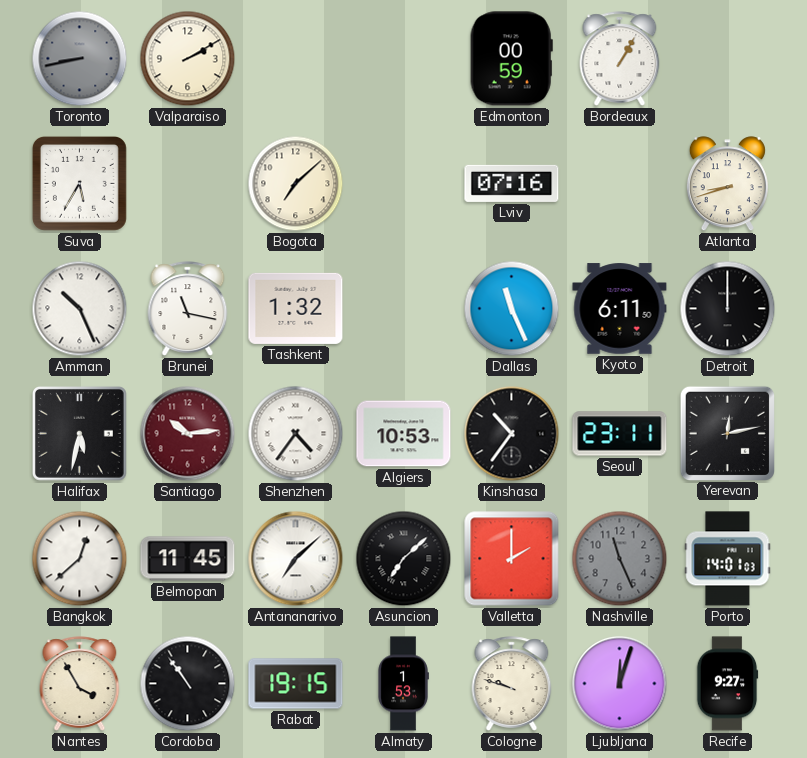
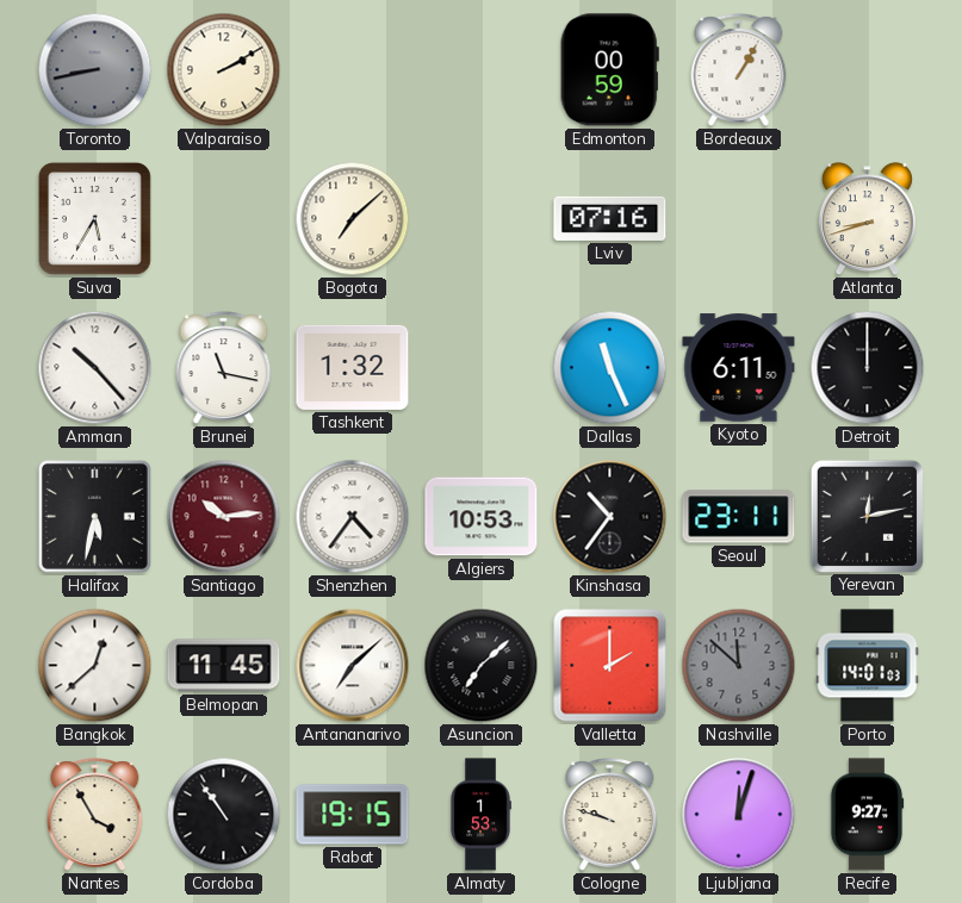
Amman: 10:26 -> 10:23
Nashville: 11:26 -> 11:52
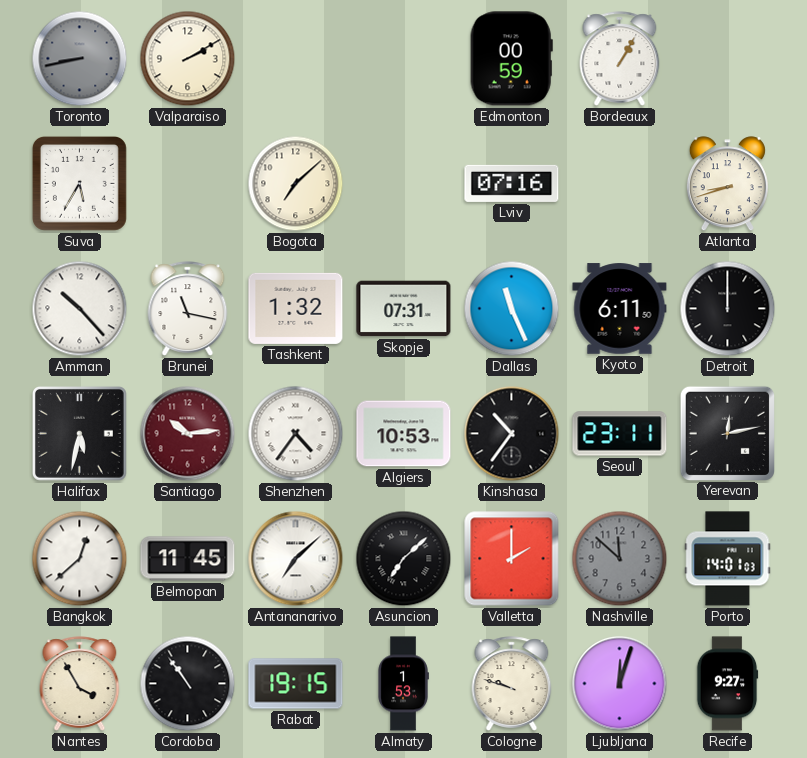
Skopje: none -> 07:31
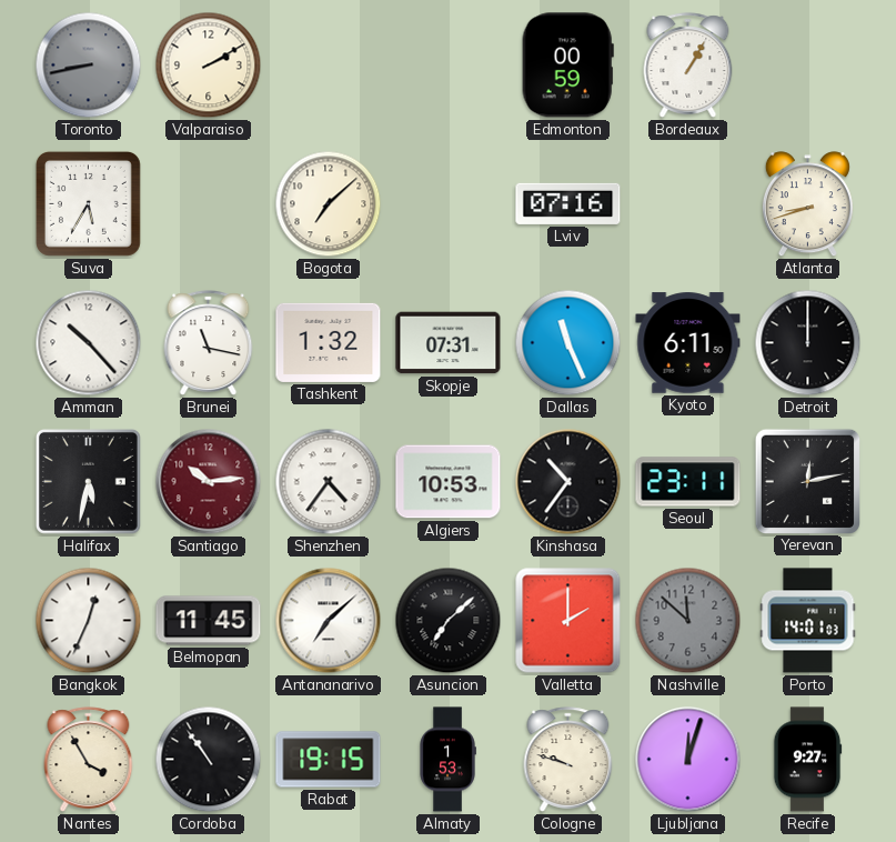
Bangkok: 12:38 -> 12:34
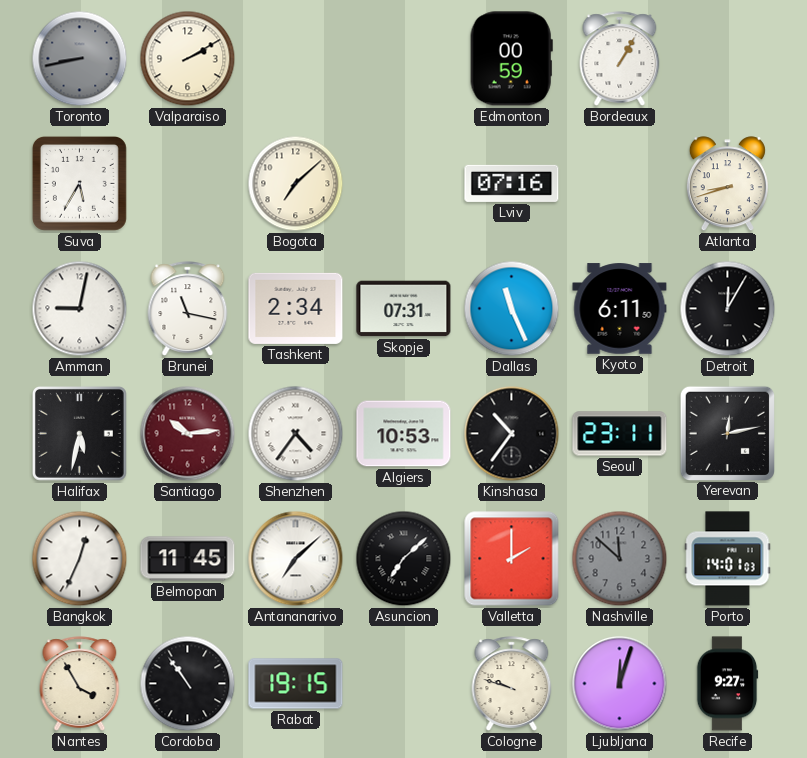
Amman: 10:23 -> 9:02
Tashkent: 1:32 -> 2:34
Detroit: 12:00 -> 12:05
Almaty: 1:53 -> none
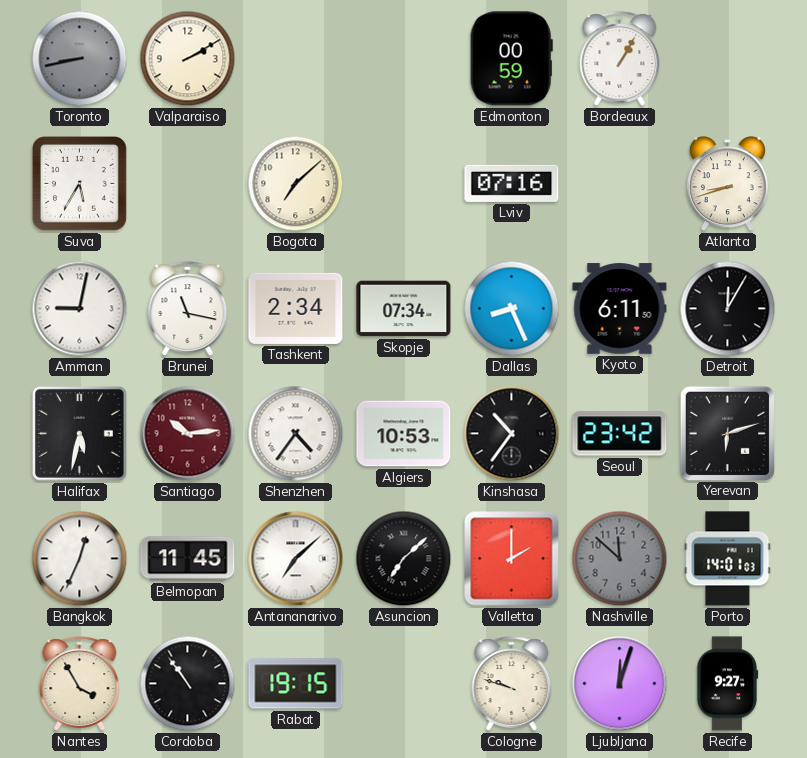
Skopje: 07:31 -> 07:34
Dallas: 11:26 -> 8:26
Seoul: 23:11 -> 23:42
Yerevan: 12:13 -> 6:12
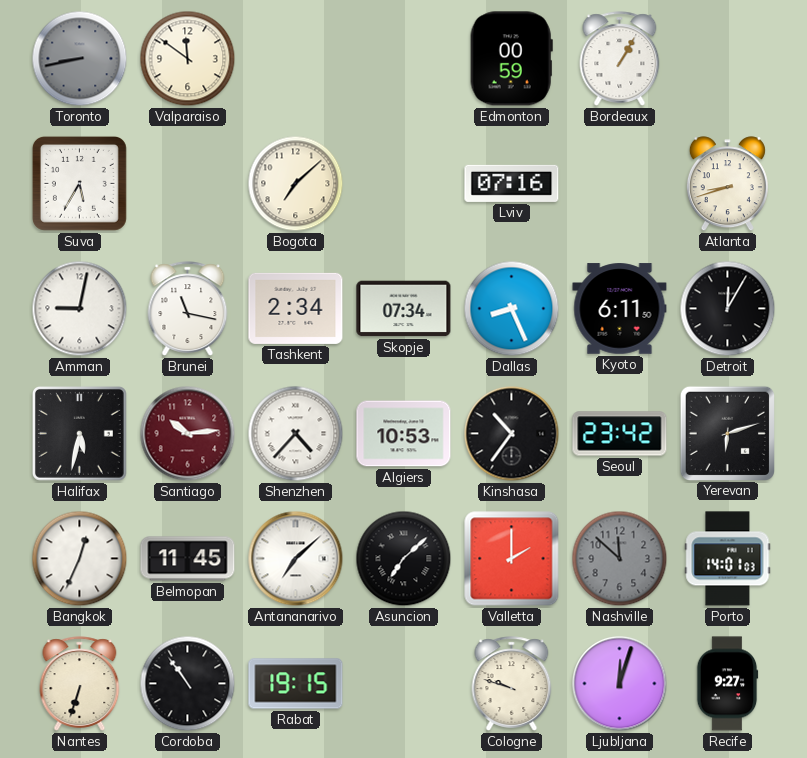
Valparaiso: 2:10 -> 11:51
Shenzhen: 4:36 -> 4:37
Nantes: 3:55 -> 6:33
